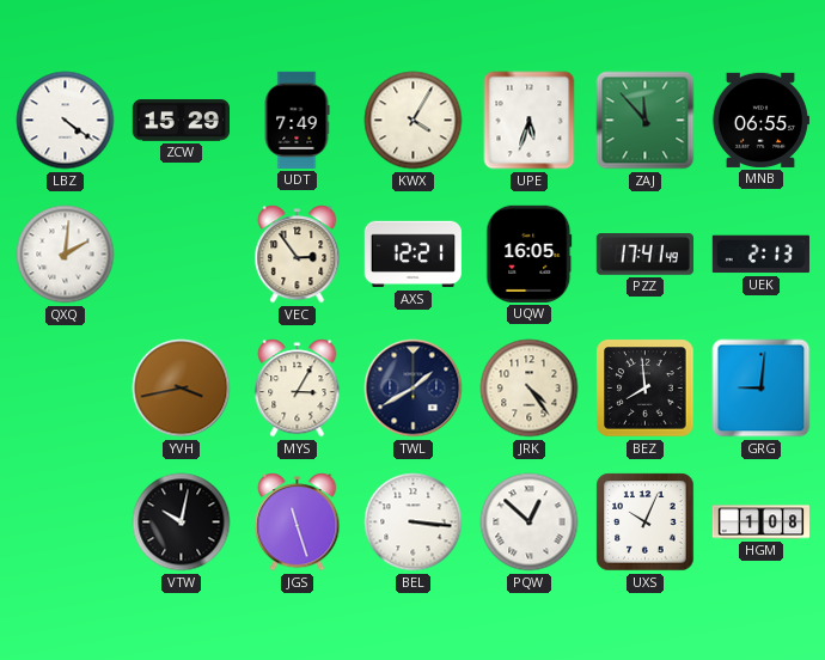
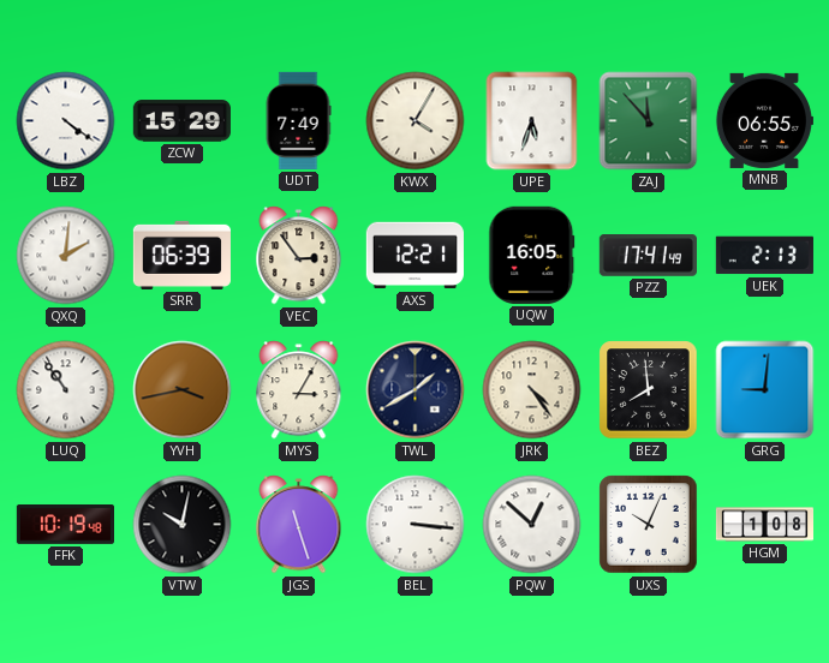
SRR: none -> 06:39
LUQ: none -> 10:54
FFK: none -> 10:19
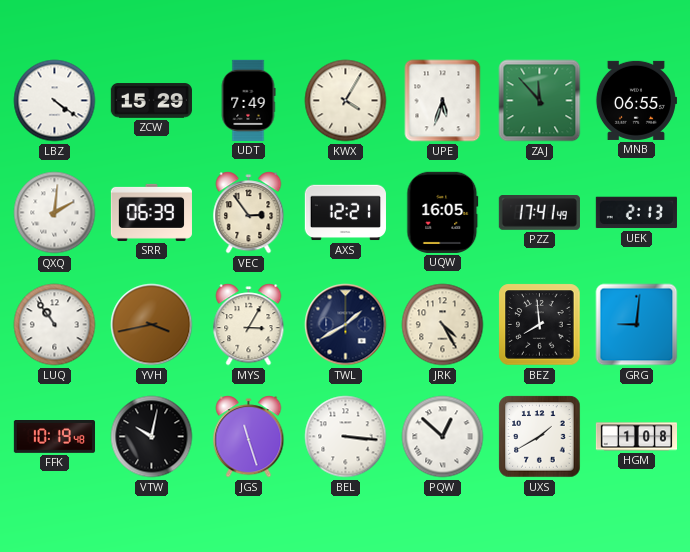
JRK: 4:24 -> 4:25
UXS: 10:04 -> 1:40
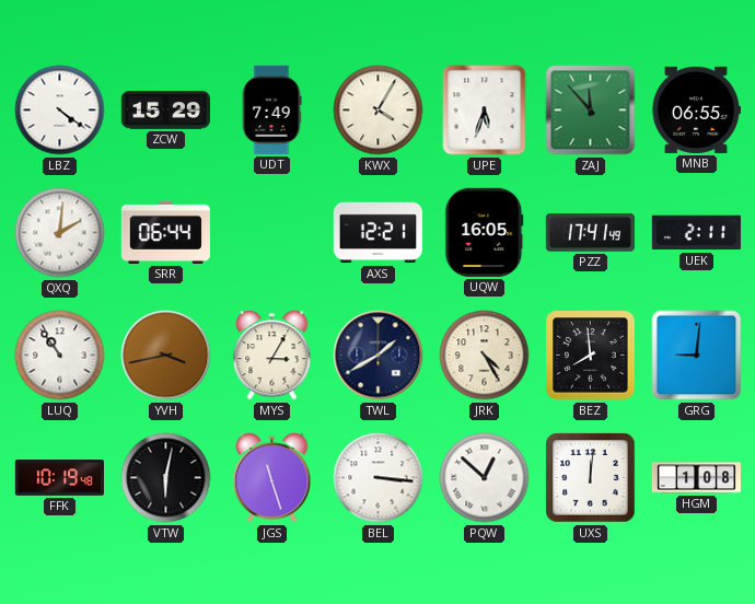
SRR: 06:39 -> 06:44
VEC: 2:54 -> none
UEK: 2:13 -> 2:11
VTW: 10:02 -> 6:02
UXS: 1:40 -> 12:01
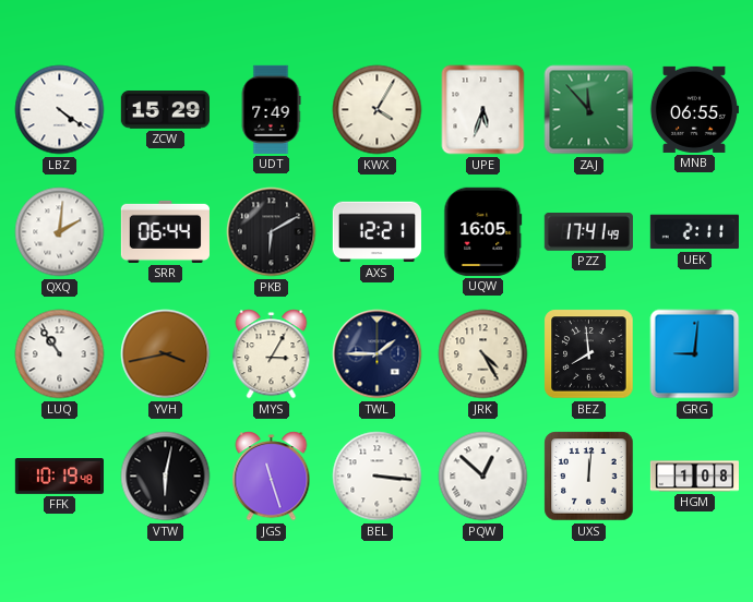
PKB: none -> 6:10
TWL: 1:40 -> 1:45
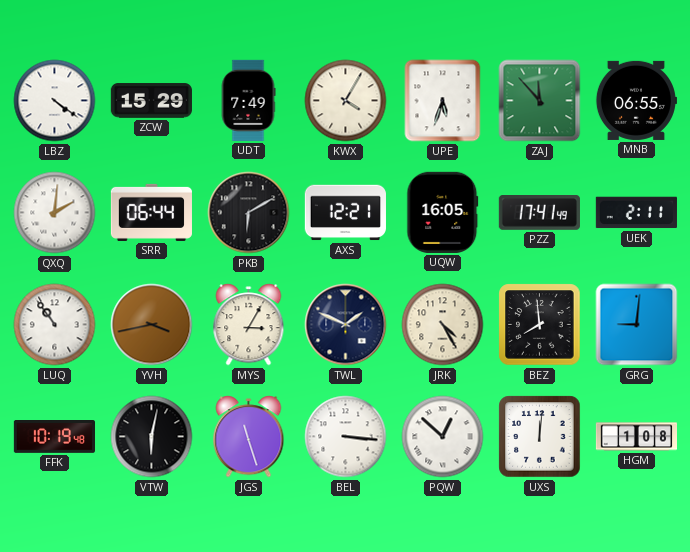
TWL: 1:45 -> 1:49
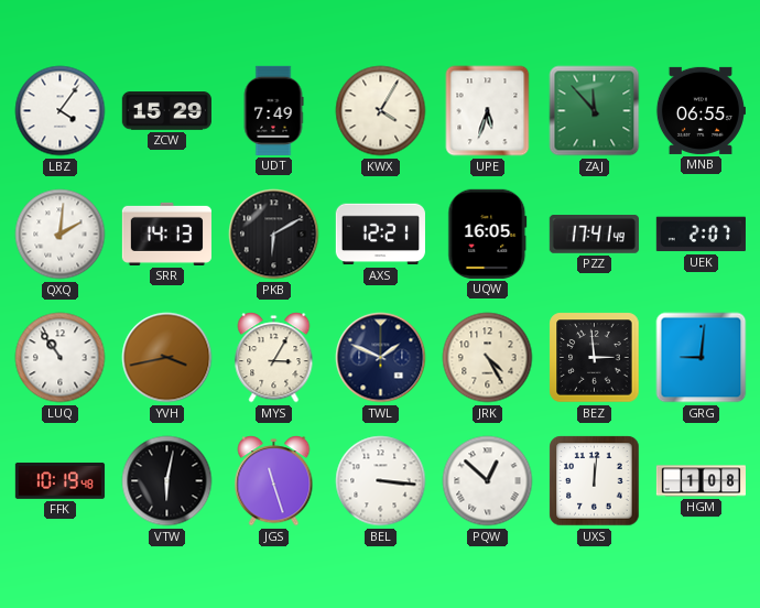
LBZ: 4:21 -> 4:06
SRR: 06:44 -> 14:13
UEK: 2:11 -> 2:07
BEZ: 7:59 -> 2:59
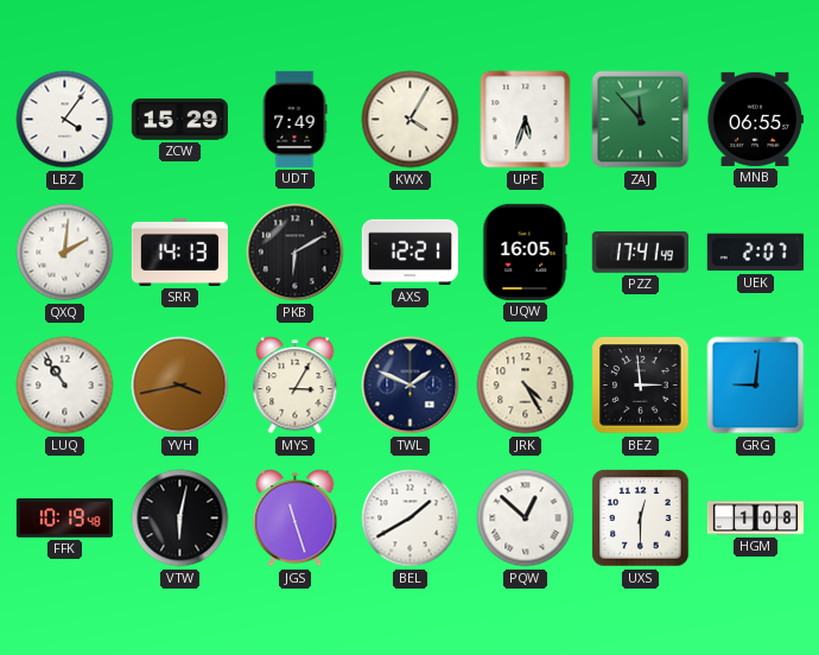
BEL: 3:16 -> 1:40
UXS: 12:01 -> 12:30
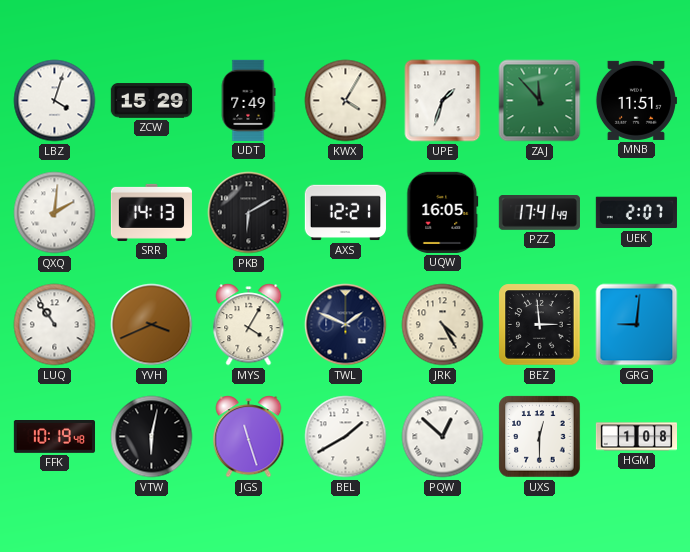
LBZ: 4:06 -> 4:03
UPE: 5:33 -> 1:33
MNB: 06:55 -> 11:51
YVH: 3:43 -> 3:41
MYS: 3:05 -> 4:05
